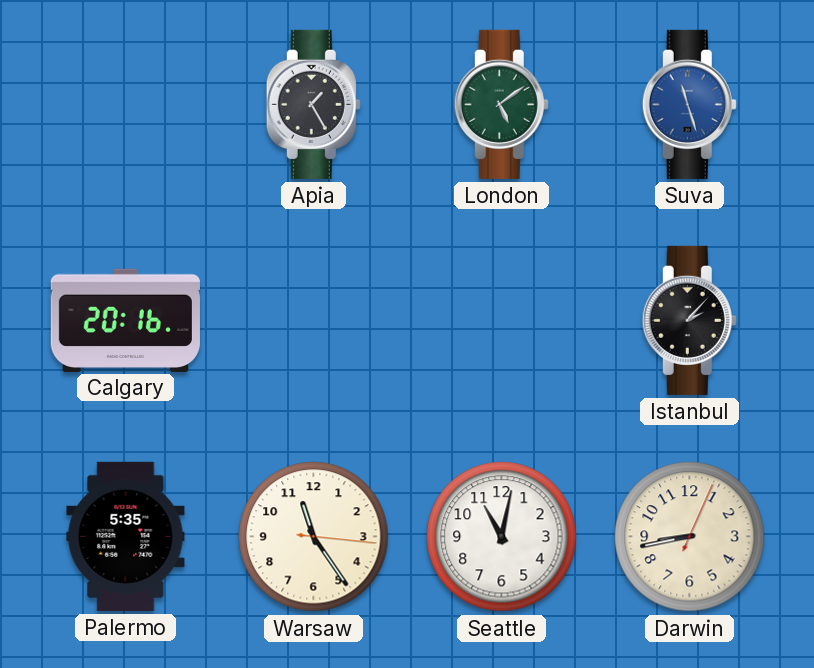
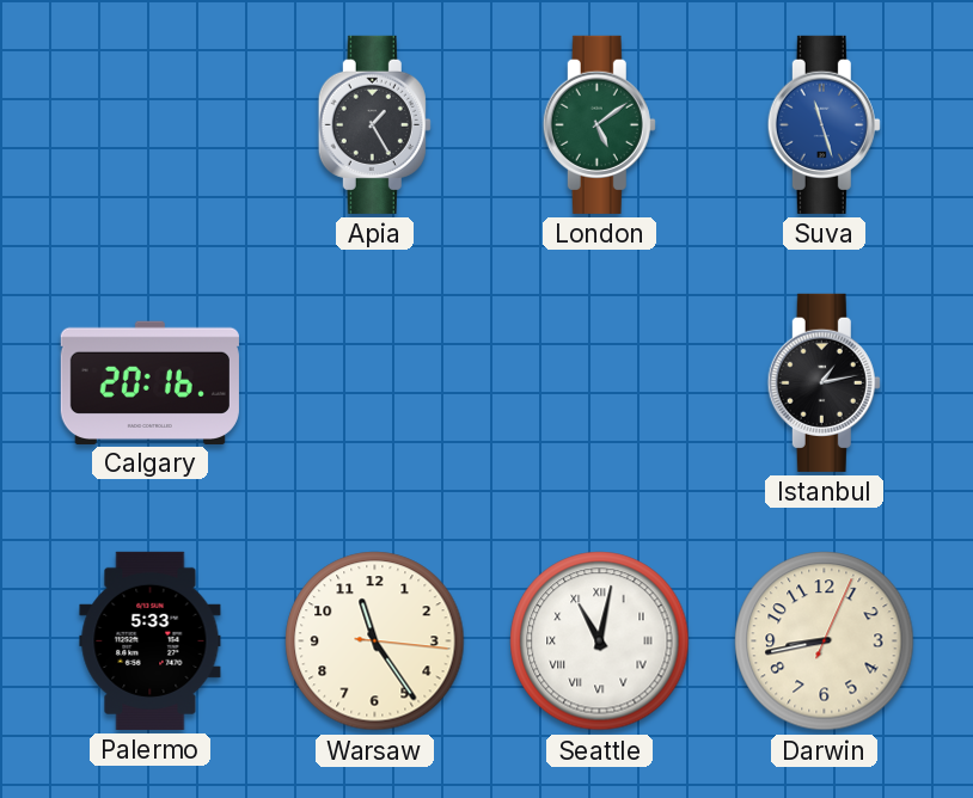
Istanbul: 2:07 -> 1:13
Palermo: 5:35 -> 5:33
Seattle numerals: Arabic -> Roman
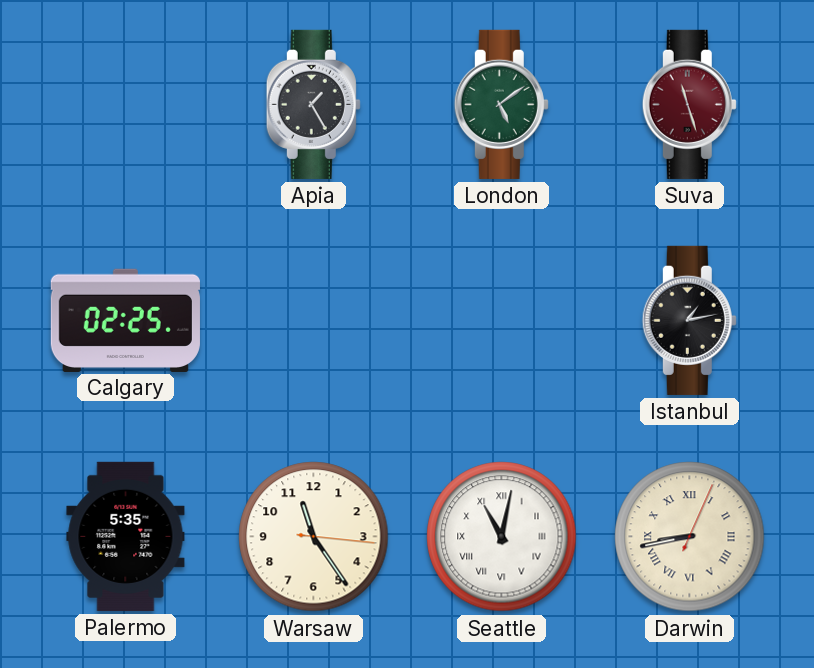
Suva dial: blue -> burgundy
Calgary: 20:16 -> 02:25
Palermo: 5:33 -> 5:35
Darwin numerals: Arabic -> Roman
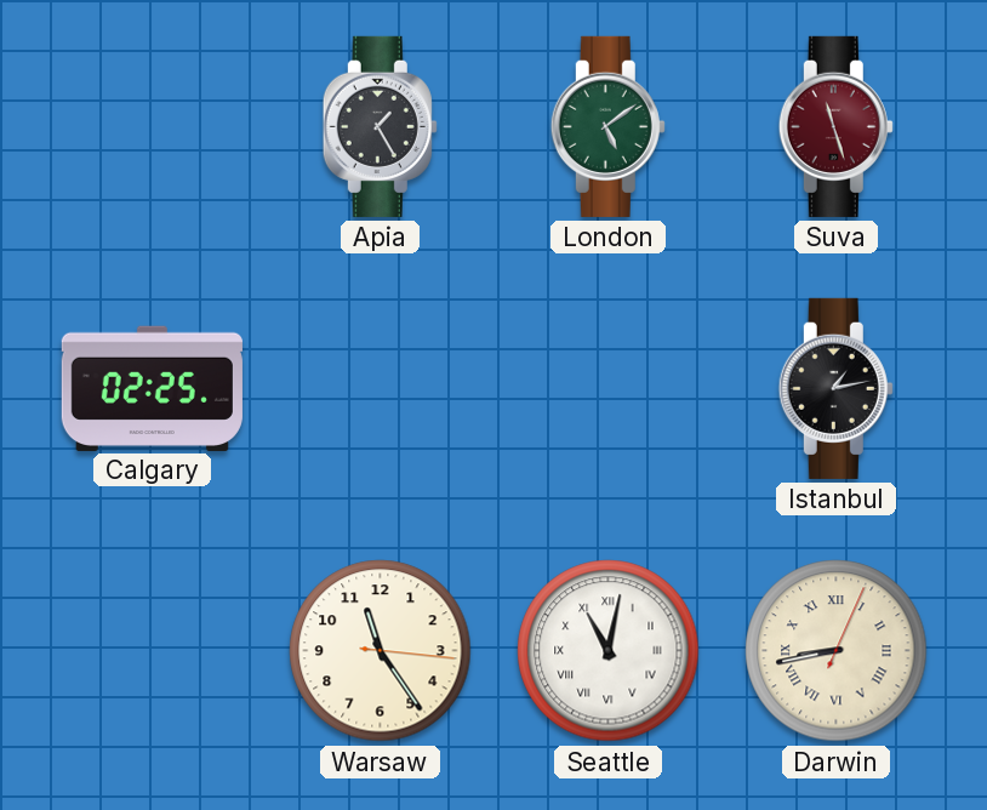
Palermo: 5:35 -> none
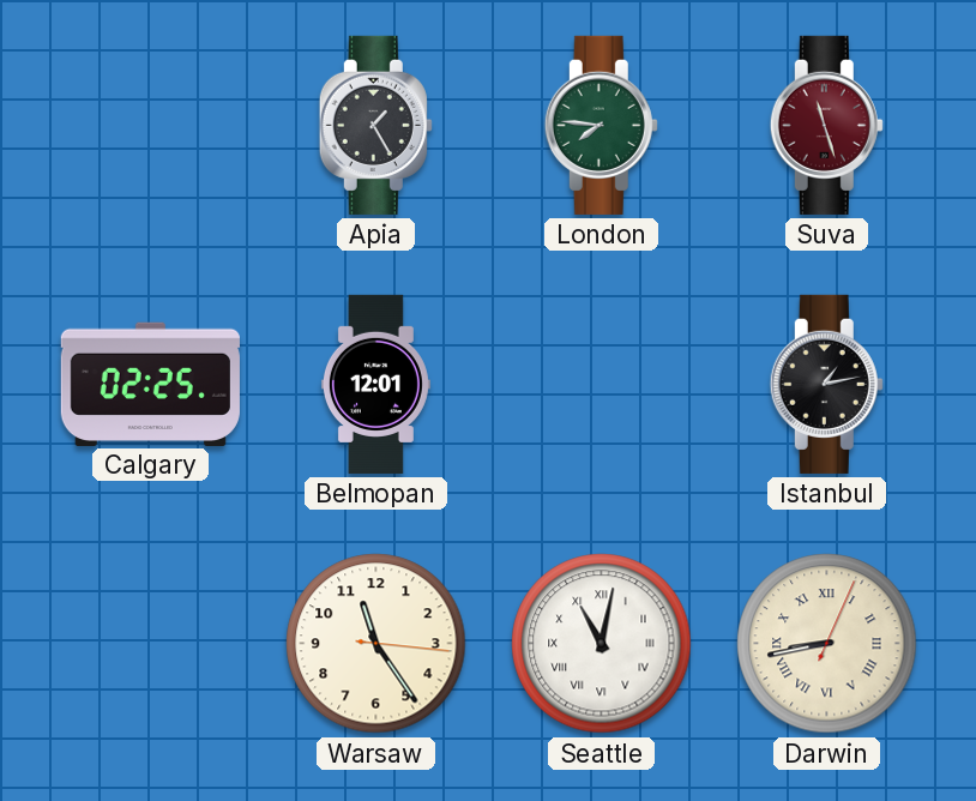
London: 5:09 -> 7:46
Belmopan: none -> 12:01
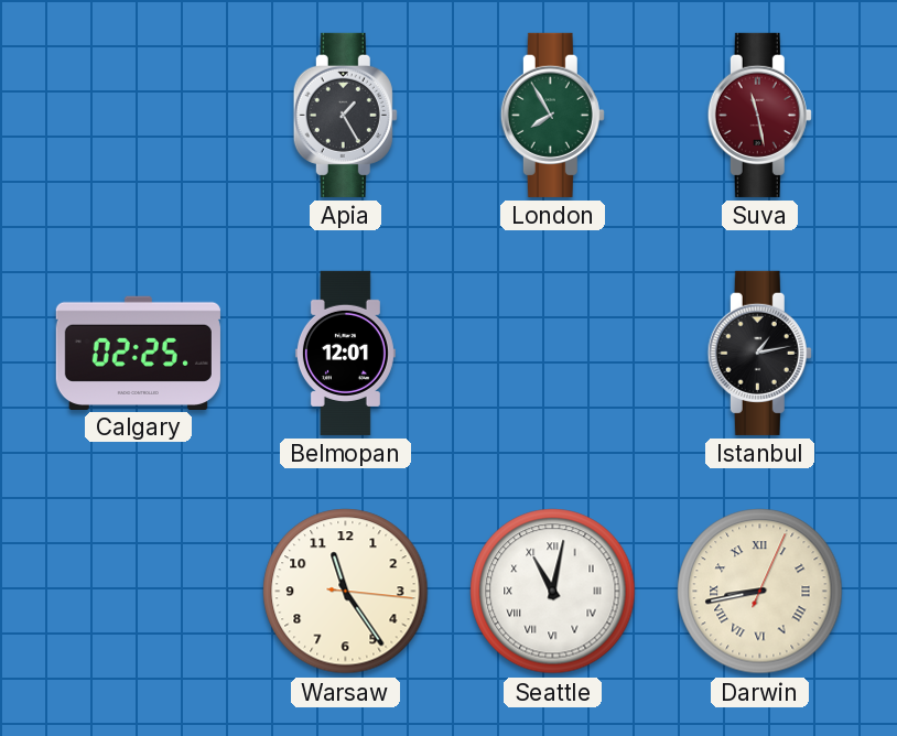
London: 7:46 -> 7:55
Suva: 11:27 -> 11:28
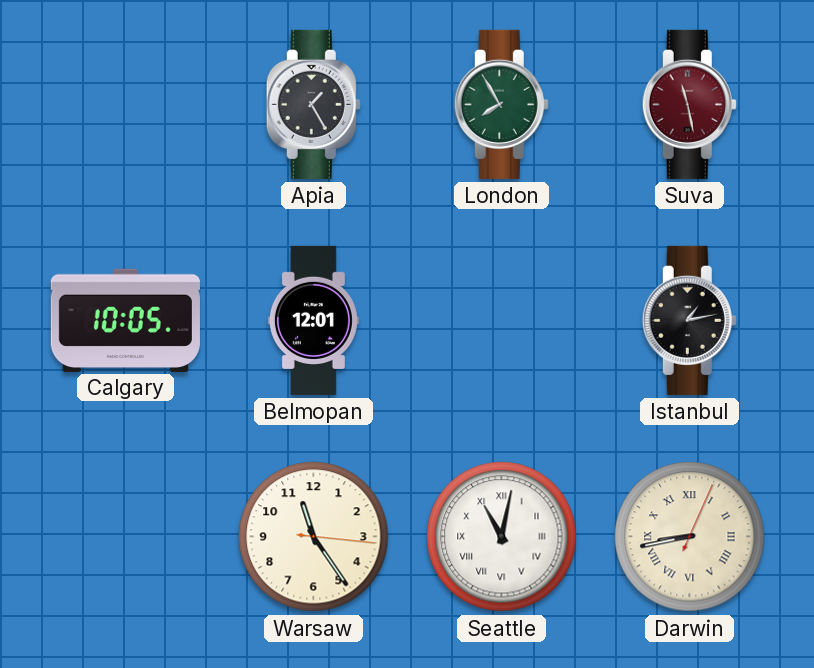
Calgary: 02:25 -> 10:05
